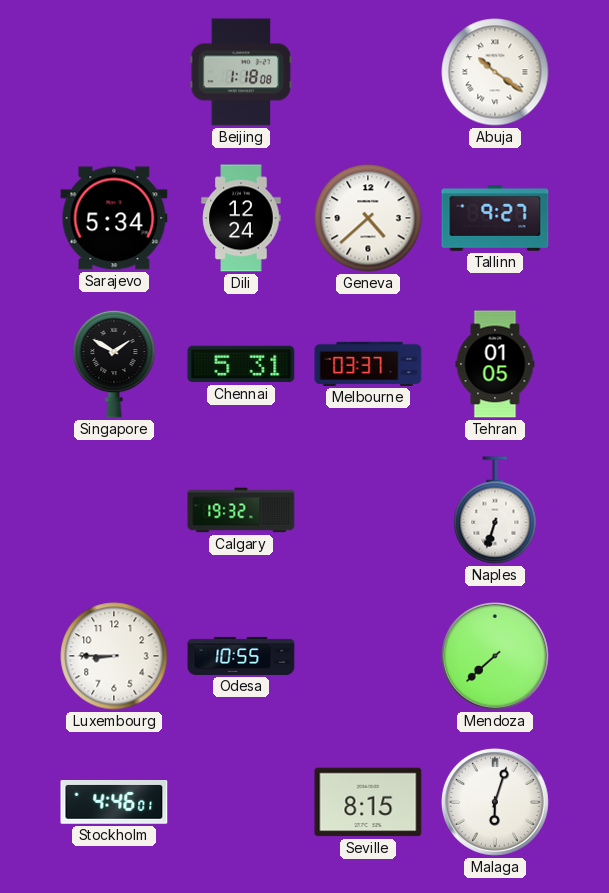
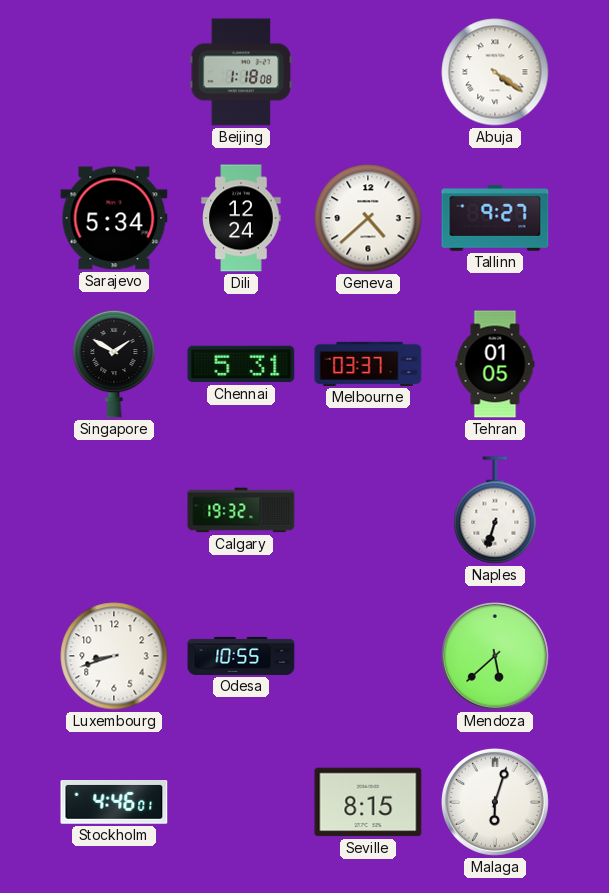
Abuja: 10:21 -> 4:21
Luxembourg: 8:45 -> 8:42
Mendoza: 7:38 -> 5:38
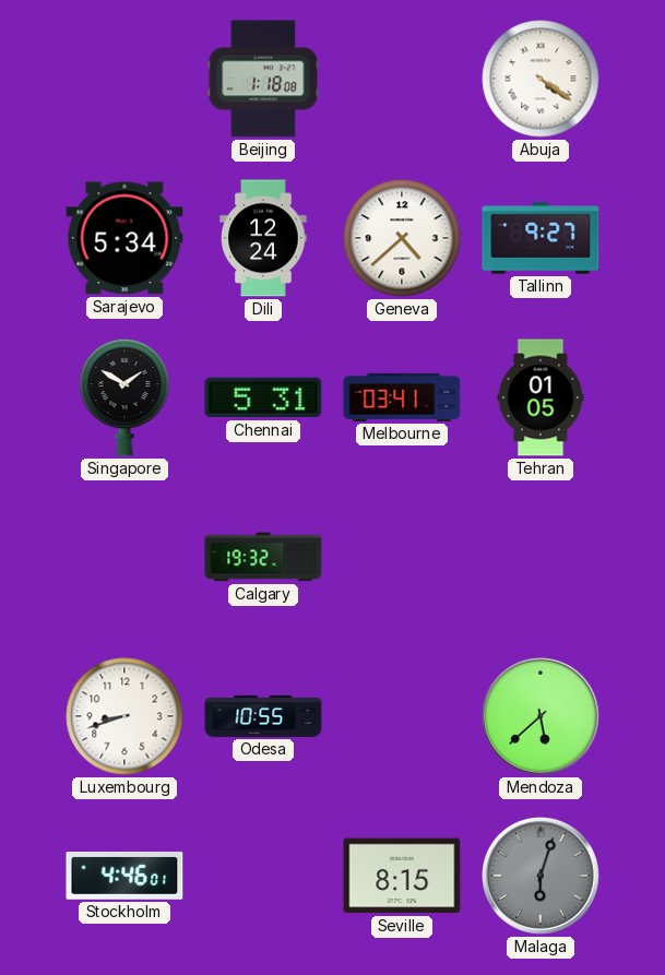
Melbourne: 03:37 -> 03:41
Naples: 6:33 -> none
Malaga dial: white -> grey
